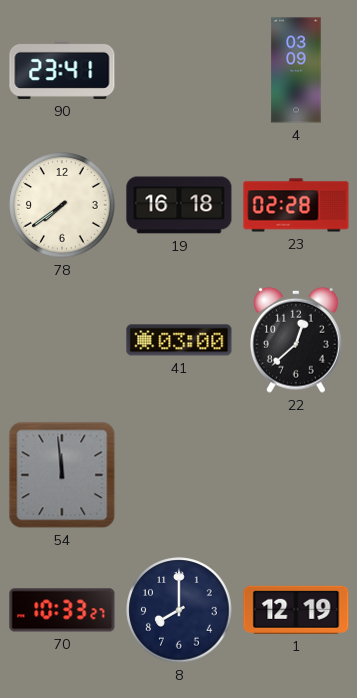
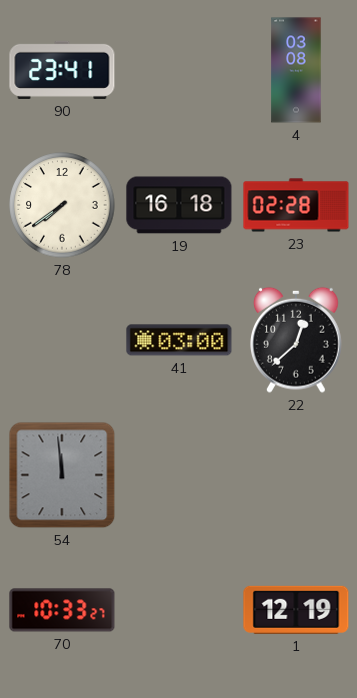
4: 03:09 -> 03:08
8: 8:00 -> none
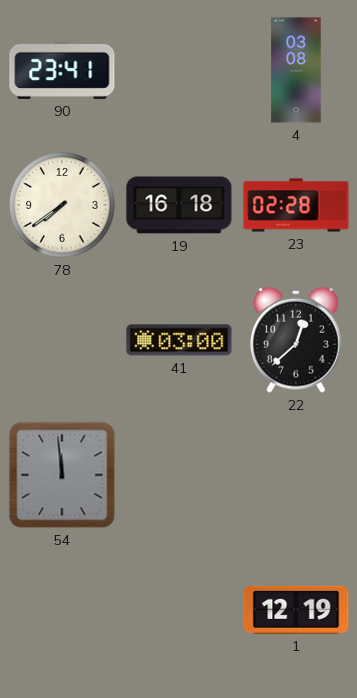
70: 10:33 -> none
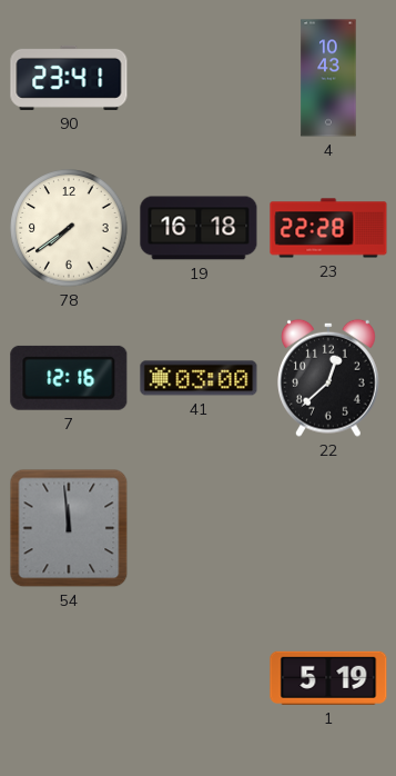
4: 03:08 -> 10:43
23: 02:28 -> 22:28
7: none -> 12:16
1: 12:19 -> 5:19
